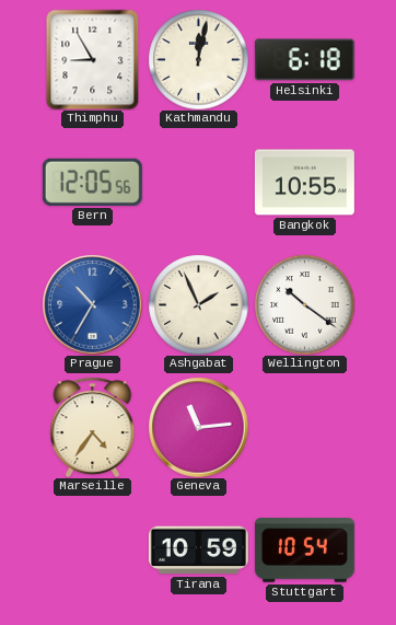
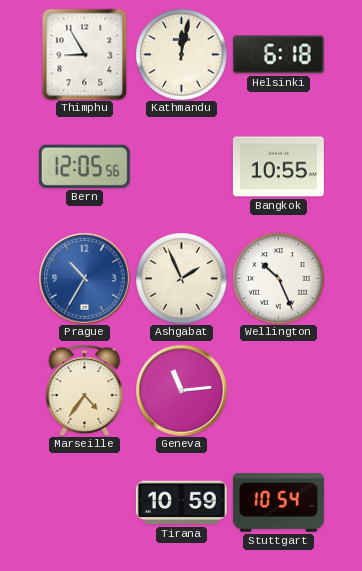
Wellington: 10:21 -> 10:26
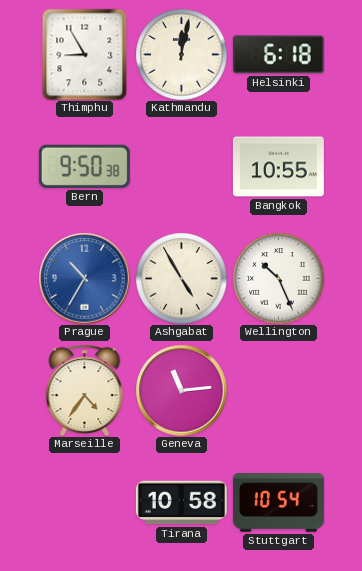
Bern: 12:05 -> 9:50
Ashgabat: 1:56 -> 4:55
Tirana: 10:59 -> 10:58
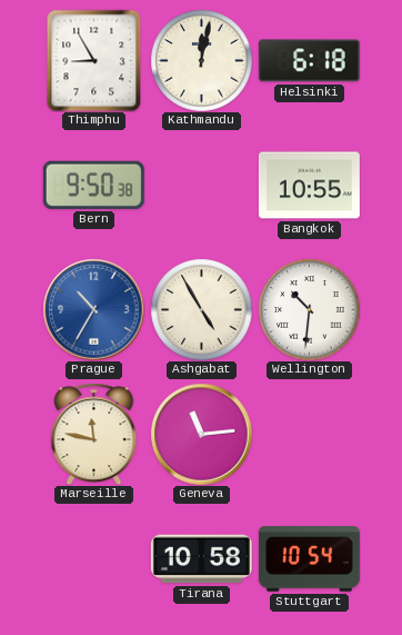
Wellington: 10:26 -> 10:31
Marseille: 4:36 -> 11:47
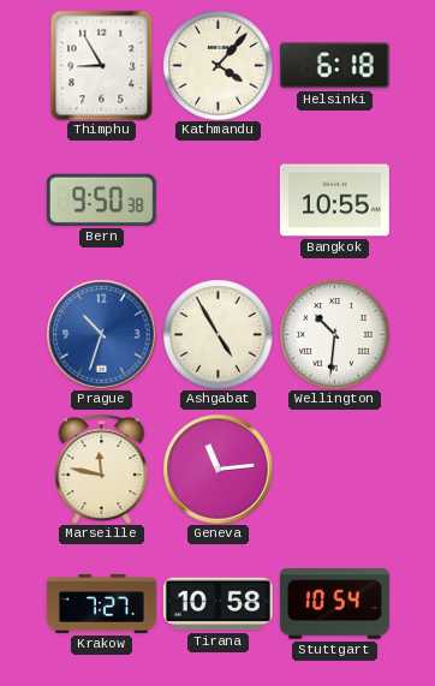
Kathmandu: 12:02 -> 4:07
Prague: 10:35 -> 10:33
Krakow: none -> 7:27
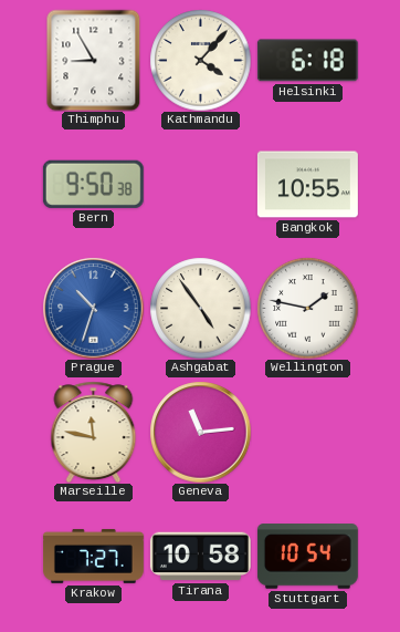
Ashgabat: 4:55 -> 4:54
Wellington: 10:31 -> 1:47
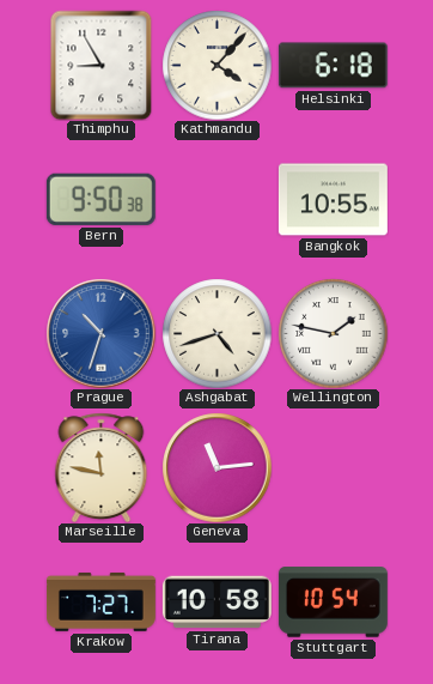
Ashgabat: 4:54 -> 4:42
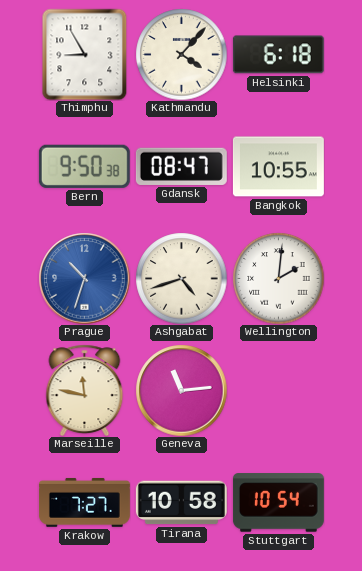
Gdansk: none -> 08:47
Wellington: 1:47 -> 2:01
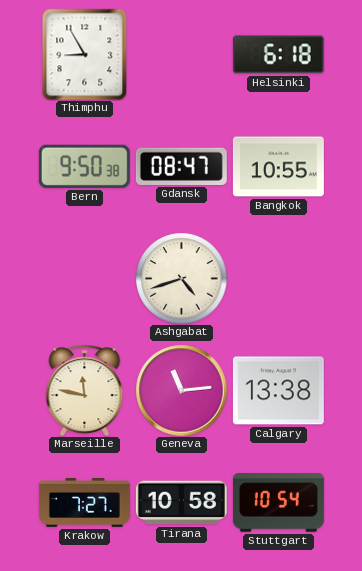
Kathmandu: 4:07 -> none
Prague: 10:33 -> none
Wellington: 2:01 -> none
Calgary: none -> 13:38
